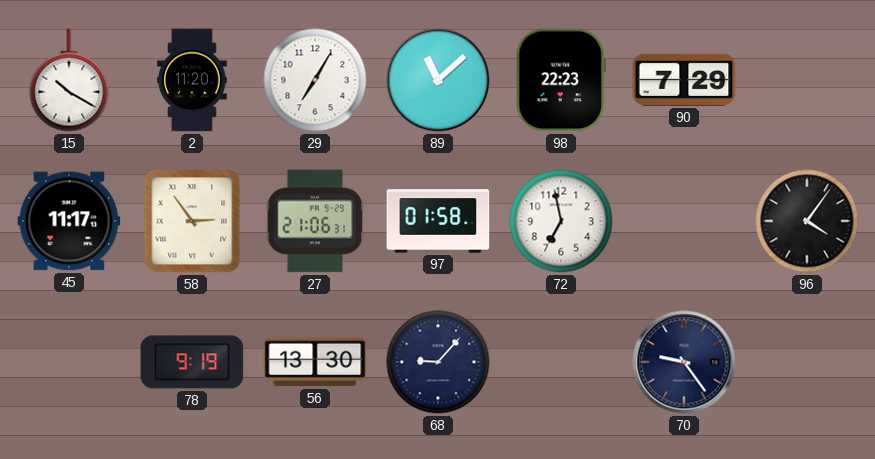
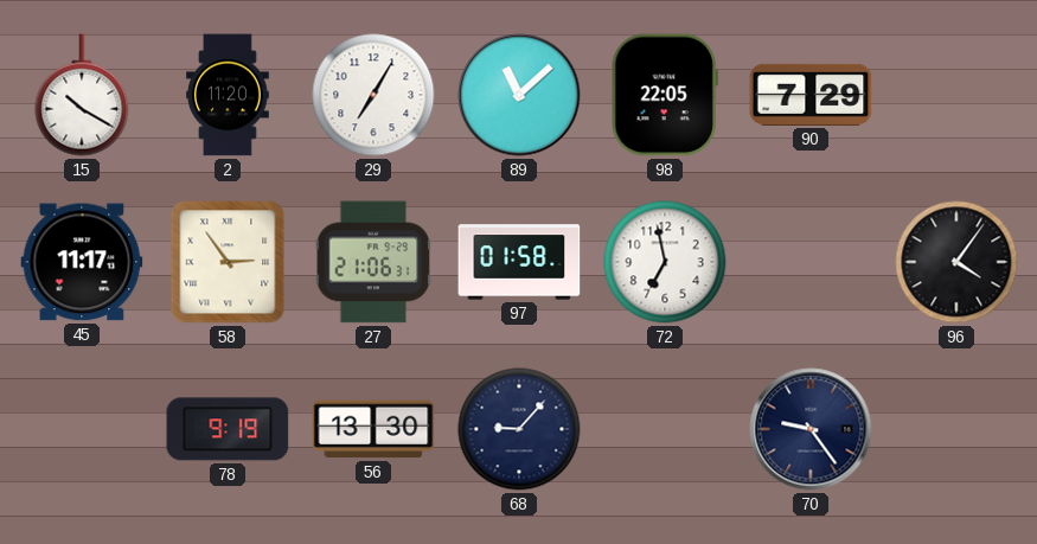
98: 22:23 -> 22:05
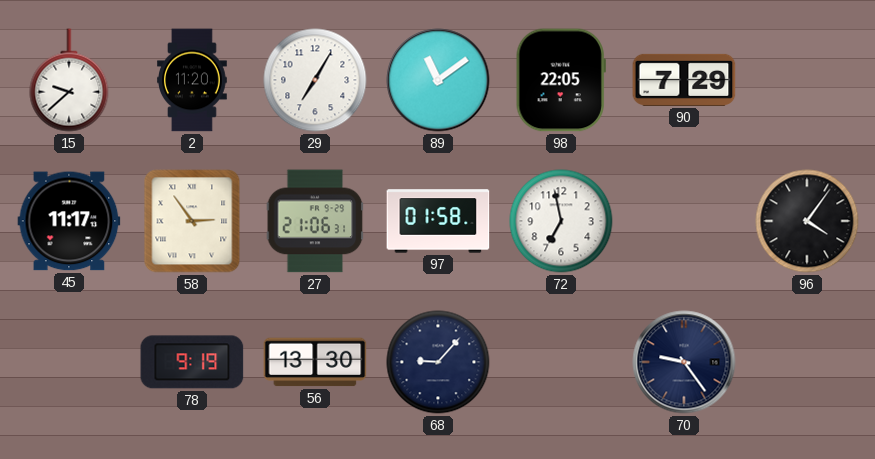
15: 10:20 -> 9:38
89: 11:08 -> 11:09
